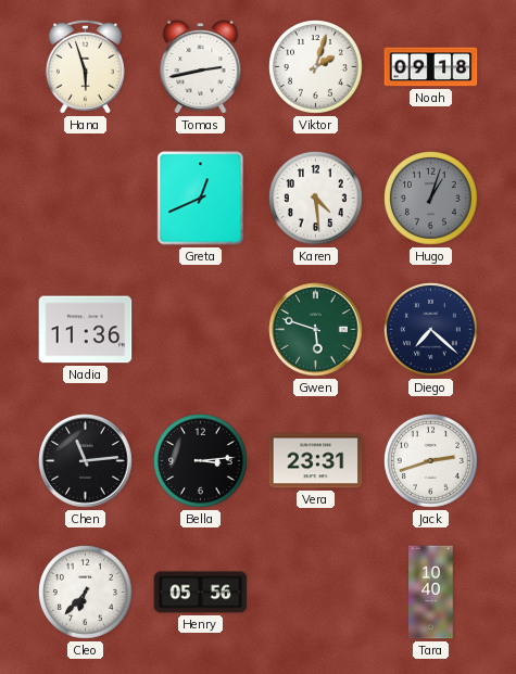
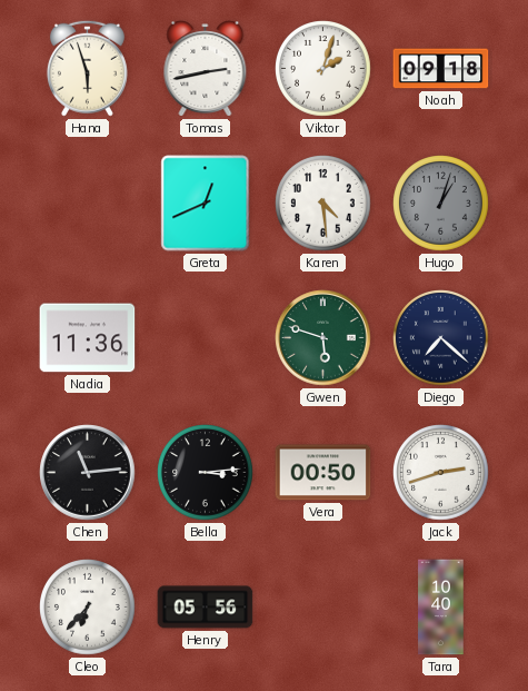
Vera: 23:31 -> 00:50
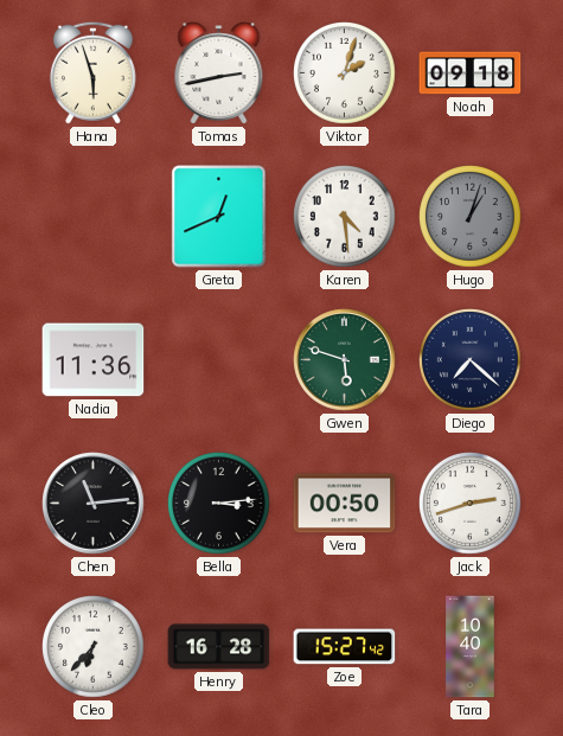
Henry: 05:56 -> 16:28
Zoe: none -> 15:27
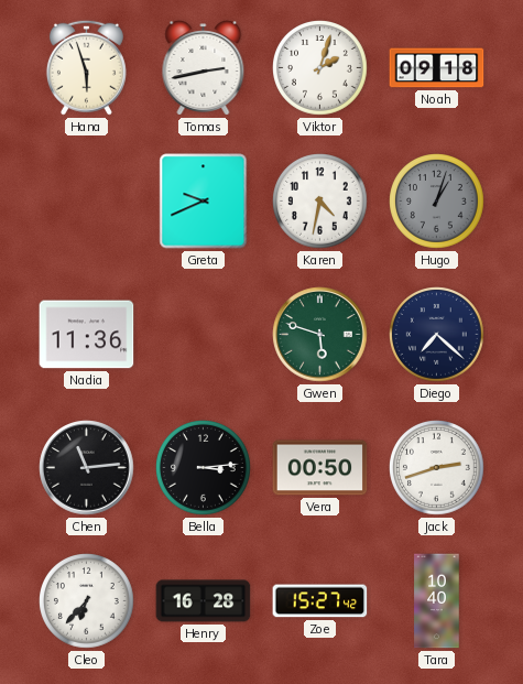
Greta: 12:41 -> 9:41
Karen: 4:29 -> 4:32
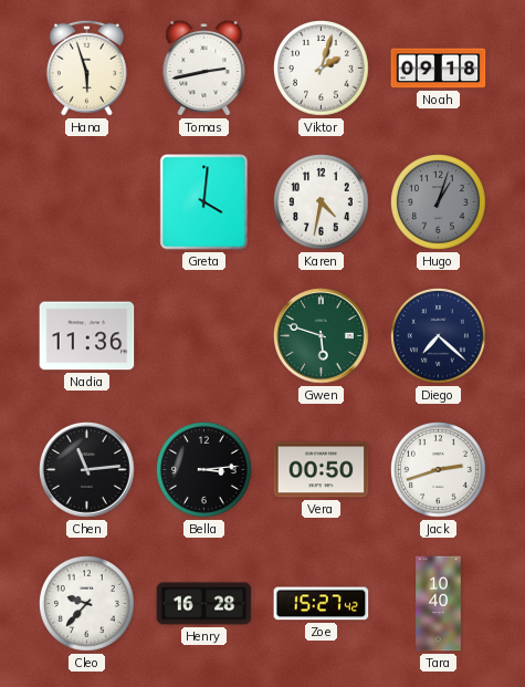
Greta: 9:41 -> 4:01
Cleo: 6:37 -> 9:37
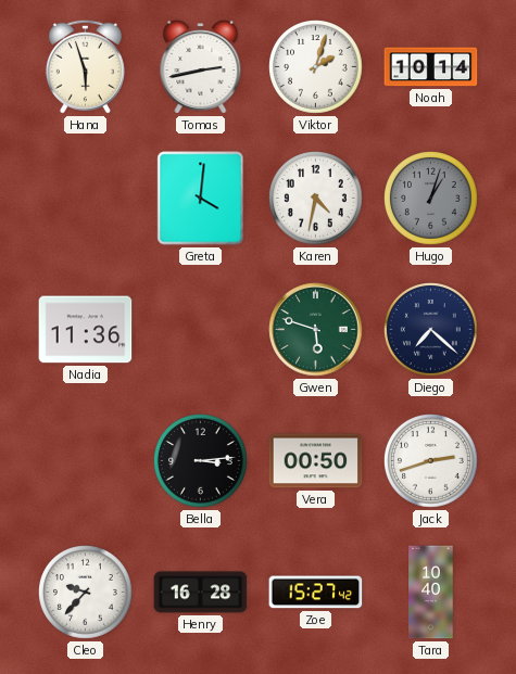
Noah: 09:18 -> 10:14
Chen: 11:14 -> none
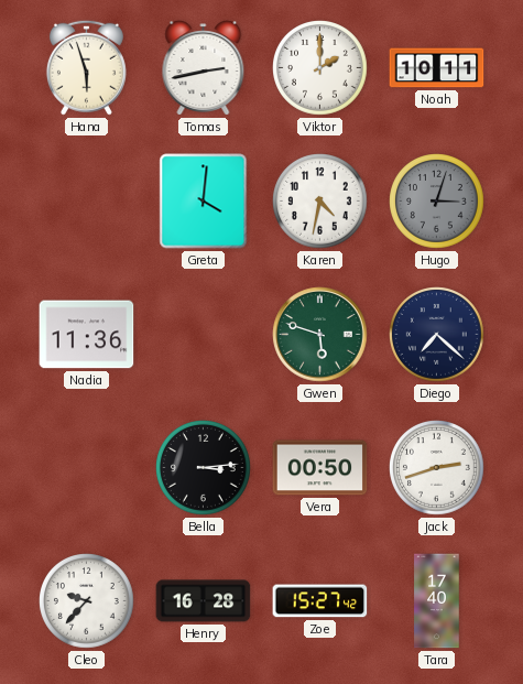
Viktor: 2:03 -> 2:00
Noah: 10:14 -> 10:11
Hugo: 1:03 -> 3:03
Tara: 10:40 -> 17:40
